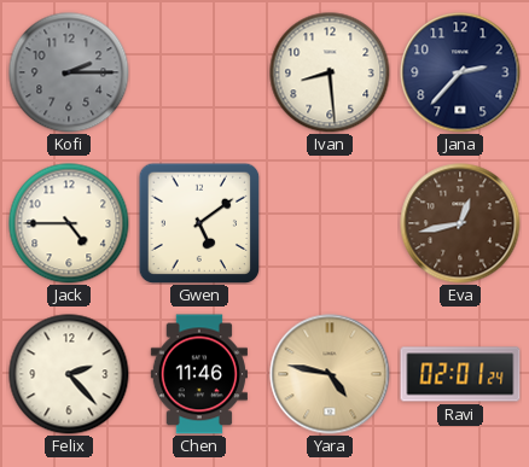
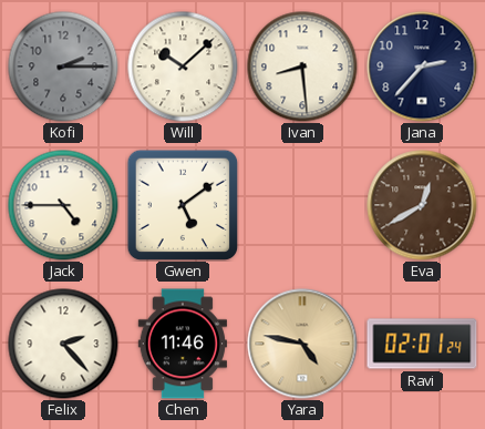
Will: none -> 10:08
Eva: 12:43 -> 12:40
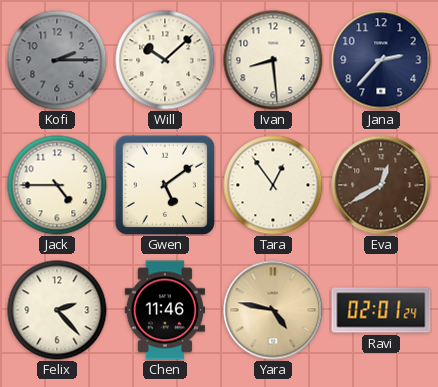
Tara: none -> 12:54
